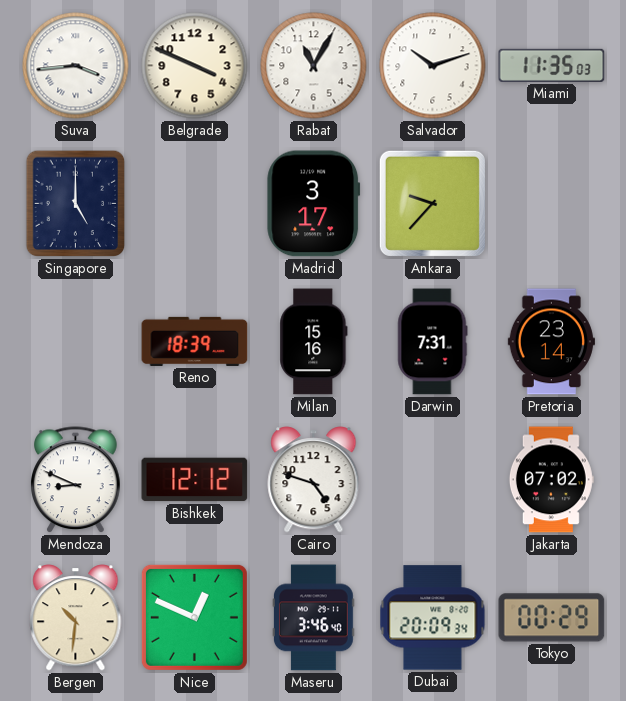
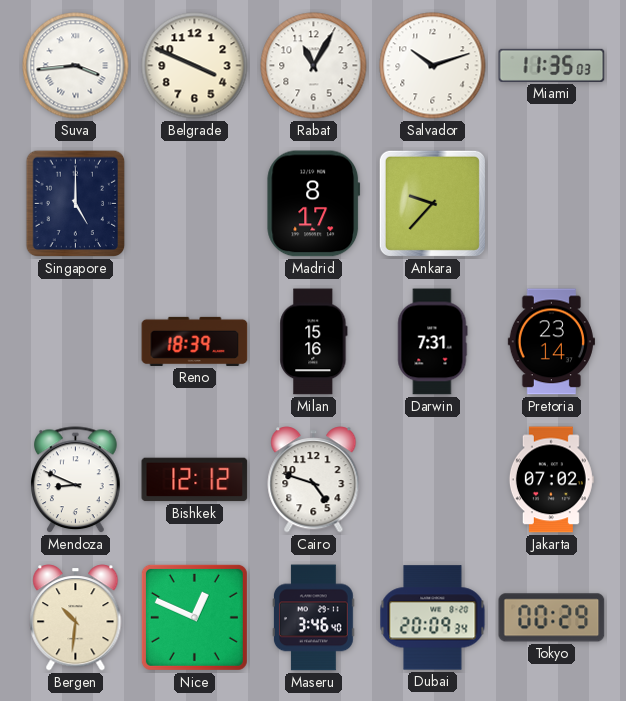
Madrid: 3:17 -> 8:17
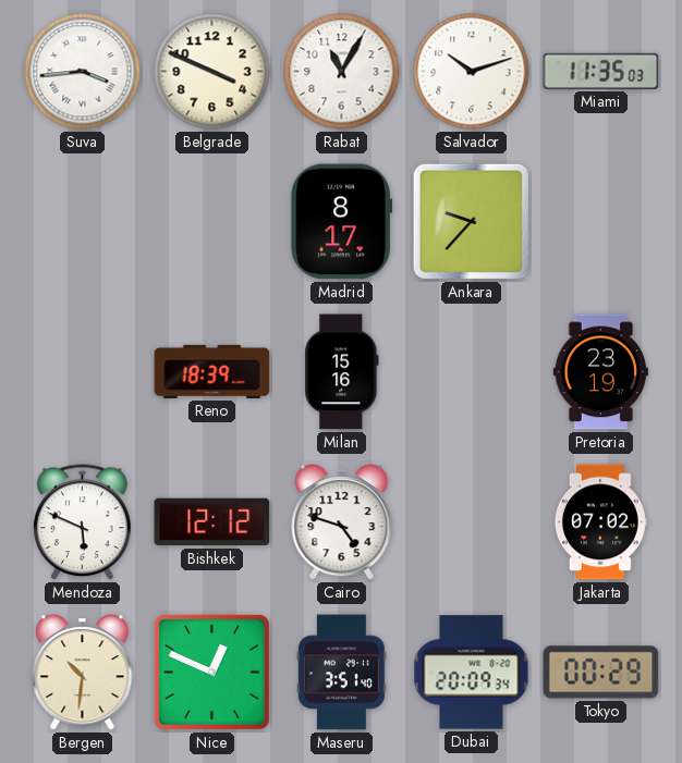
Singapore: 5:00 -> none
Darwin: 7:31 -> none
Pretoria: 23:14 -> 23:19
Mendoza: 8:49 -> 5:49
Maseru: 3:46 -> 3:51
